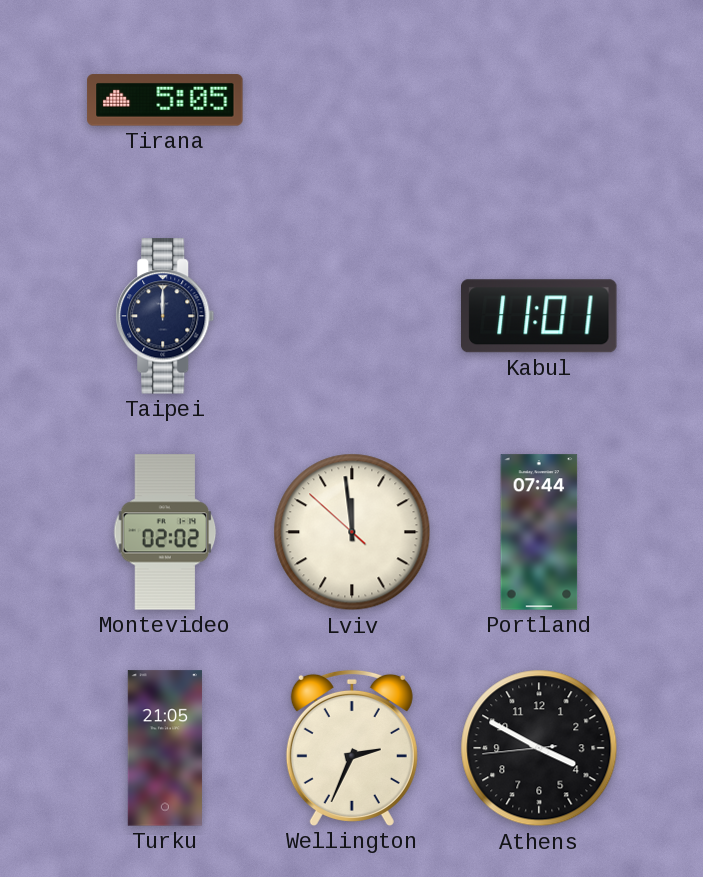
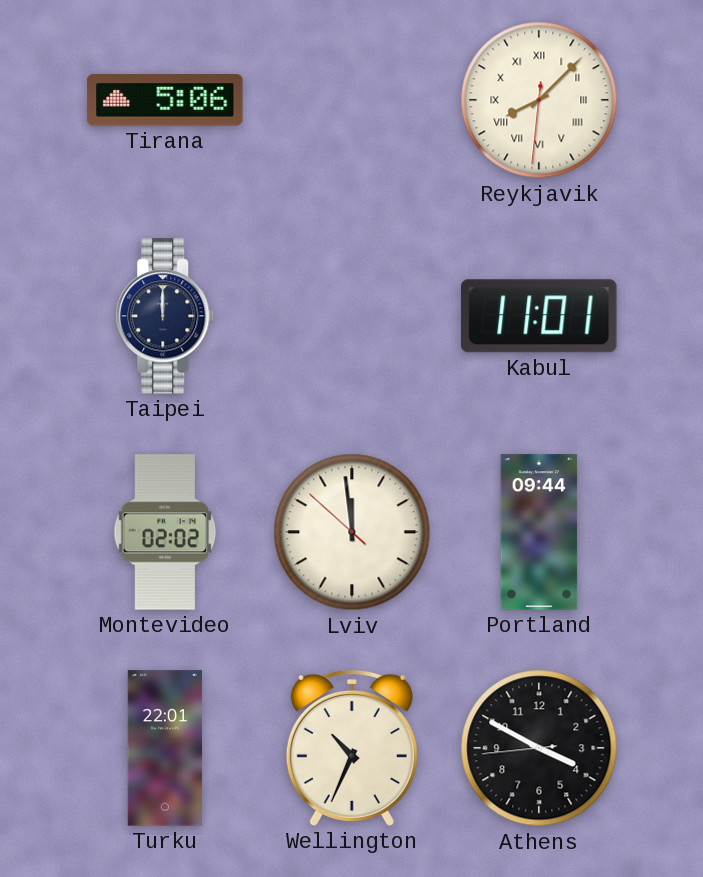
Tirana: 5:05 -> 5:06
Reykjavik: none -> 8:07
Portland: 07:44 -> 09:44
Turku: 21:05 -> 22:01
Wellington: 2:34 -> 10:34
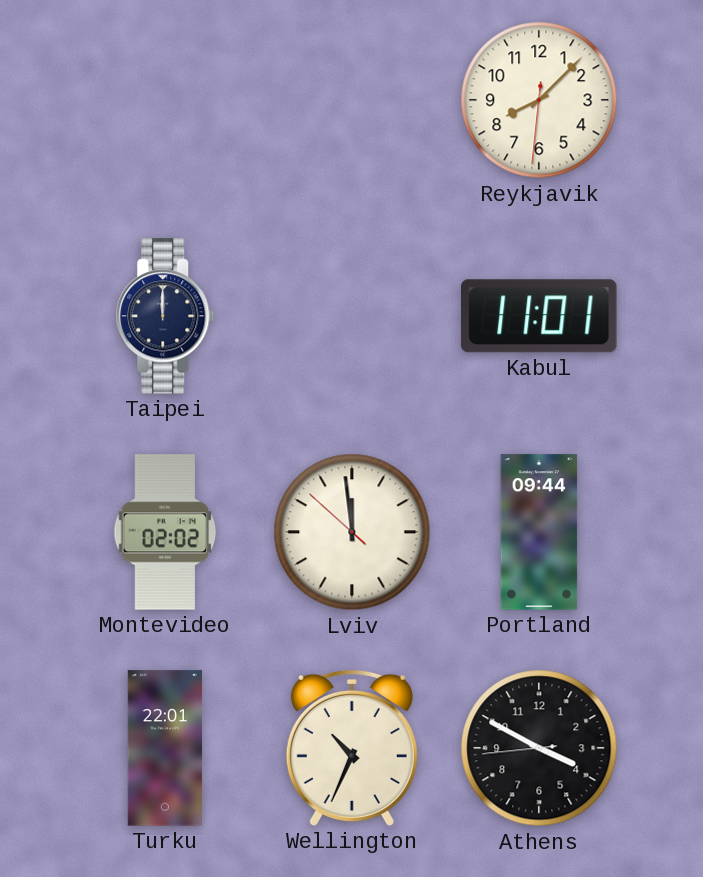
Tirana: 5:06 -> none
Reykjavik numerals: Roman -> Arabic
